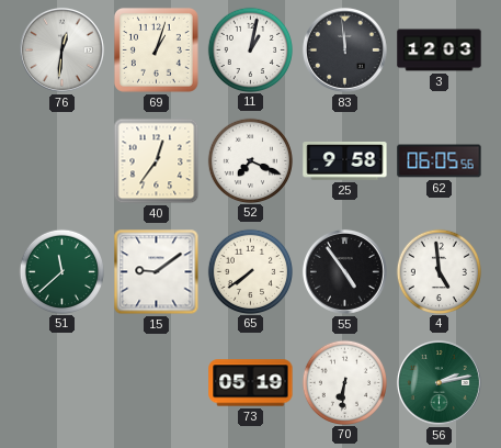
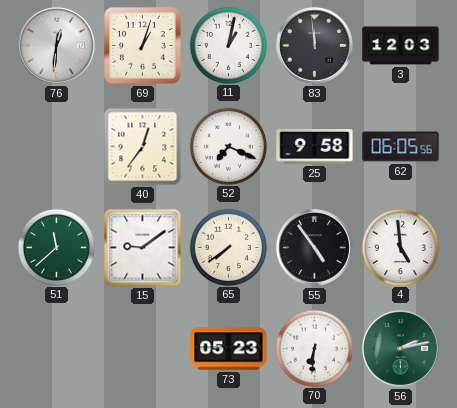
73: 05:19 -> 05:23
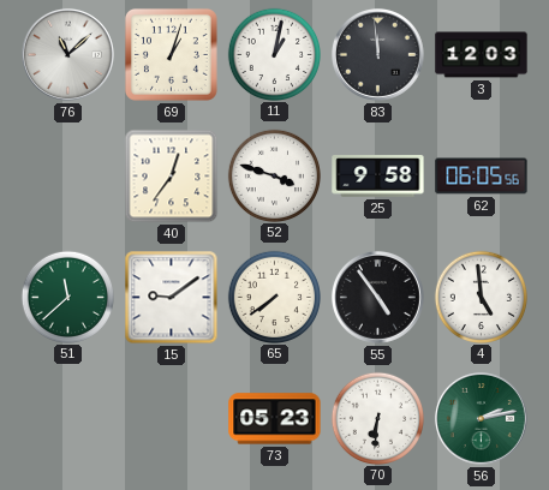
76: 12:31 -> 11:08
52: 7:19 -> 3:48
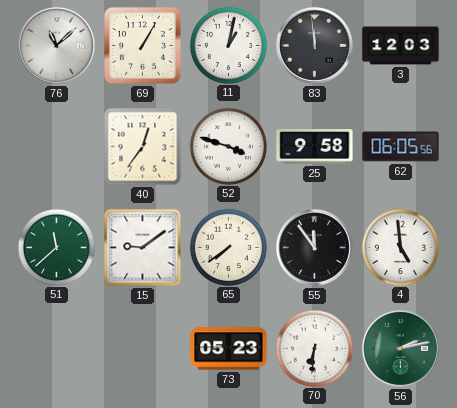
69: 1:03 -> 1:05
55: 4:54 -> 11:54
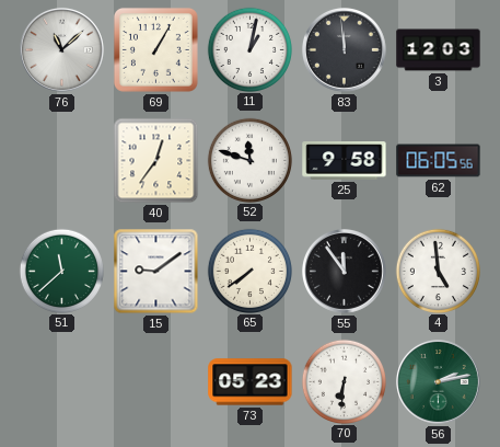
52: 3:48 -> 11:48
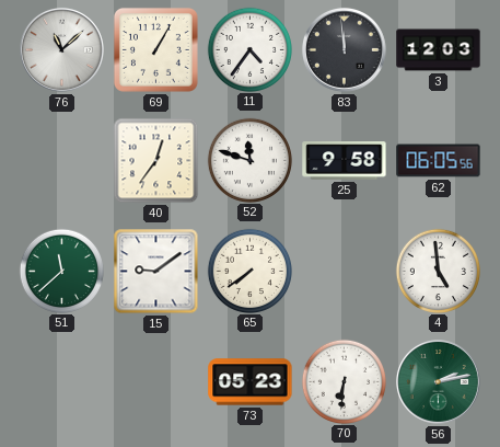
11: 1:02 -> 4:36
55: 11:54 -> none
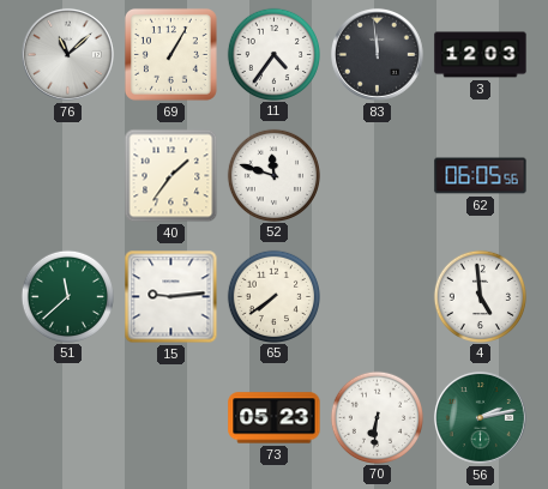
40: 12:36 -> 1:36
25: 9:58 -> none
15: 9:09 -> 9:14
